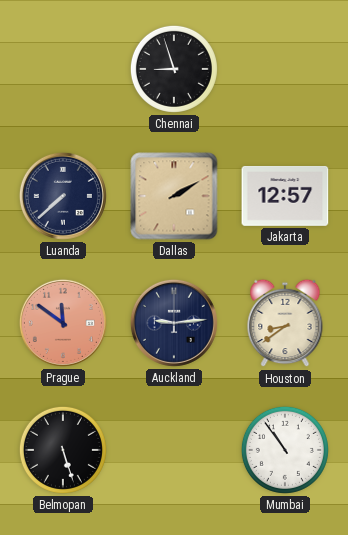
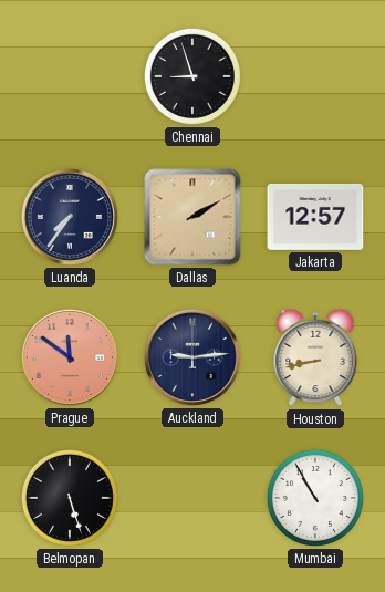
Luanda: 7:38 -> 7:36
Houston: 8:39 -> 8:43
Mumbai: 10:54 -> 10:55
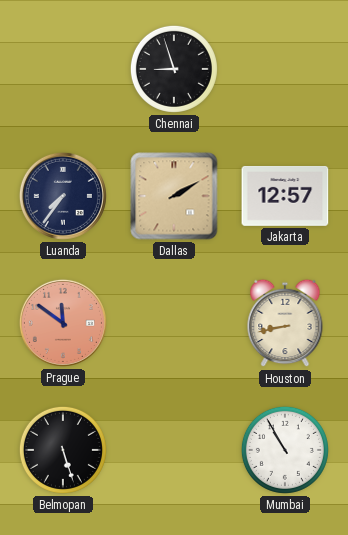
Auckland: 9:14 -> none
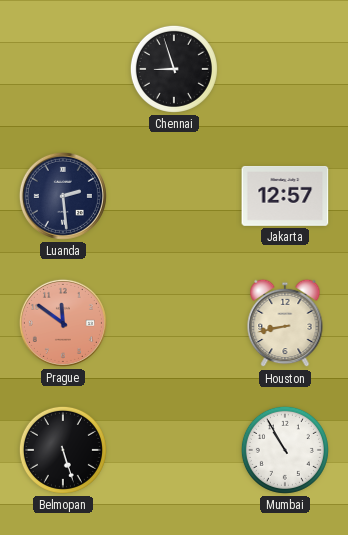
Luanda: 7:36 -> 2:29
Dallas: 2:10 -> none
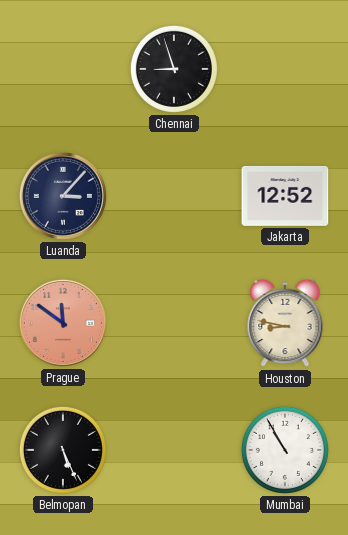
Luanda: 2:29 -> 3:07
Jakarta: 12:57 -> 12:52
Houston: 8:43 -> 8:47
Belmopan: 5:27 -> 5:26
